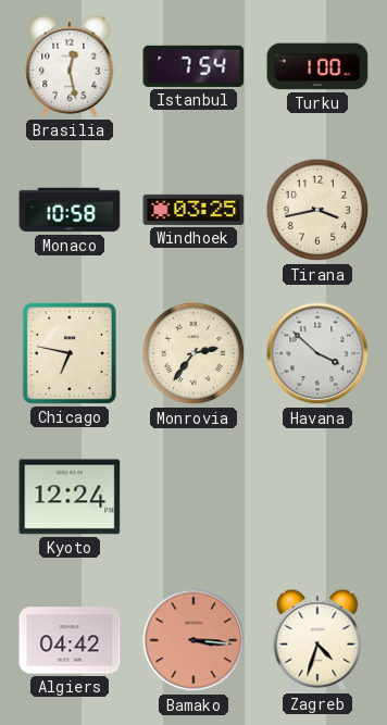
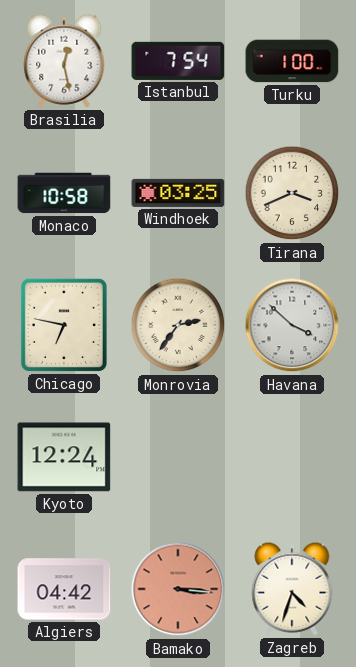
Tirana: 3:43 -> 3:41
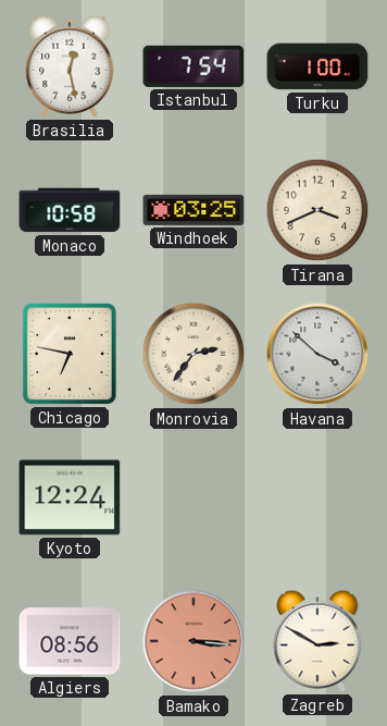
Algiers: 04:42 -> 08:56
Zagreb: 4:33 -> 2:50
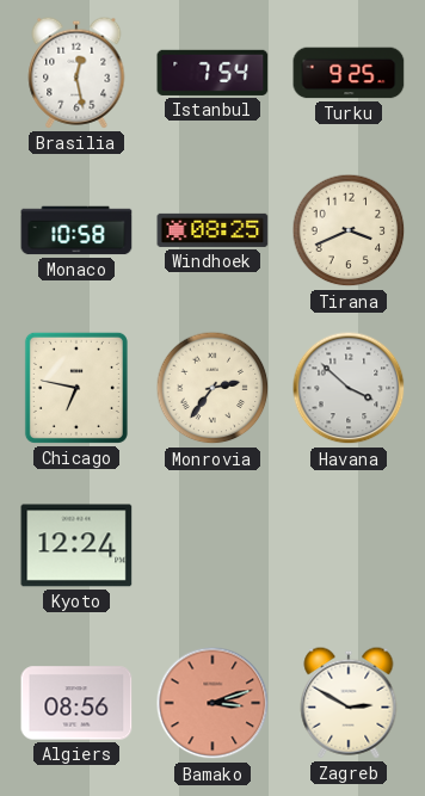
Turku: 1:00 -> 9:25
Windhoek: 03:25 -> 08:25
Bamako: 3:16 -> 3:12
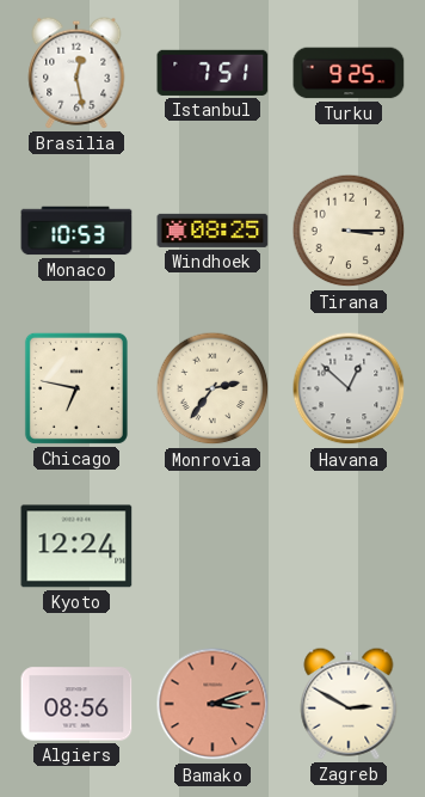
Istanbul: 7:54 -> 7:51
Monaco: 10:58 -> 10:53
Tirana: 3:41 -> 3:15
Havana: 3:52 -> 12:52
